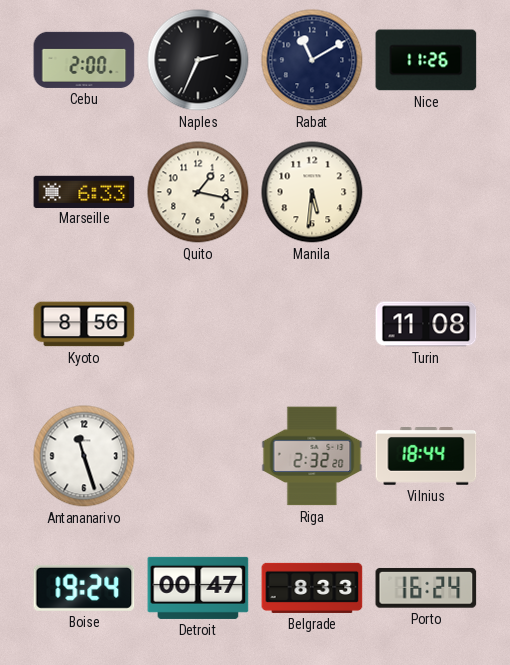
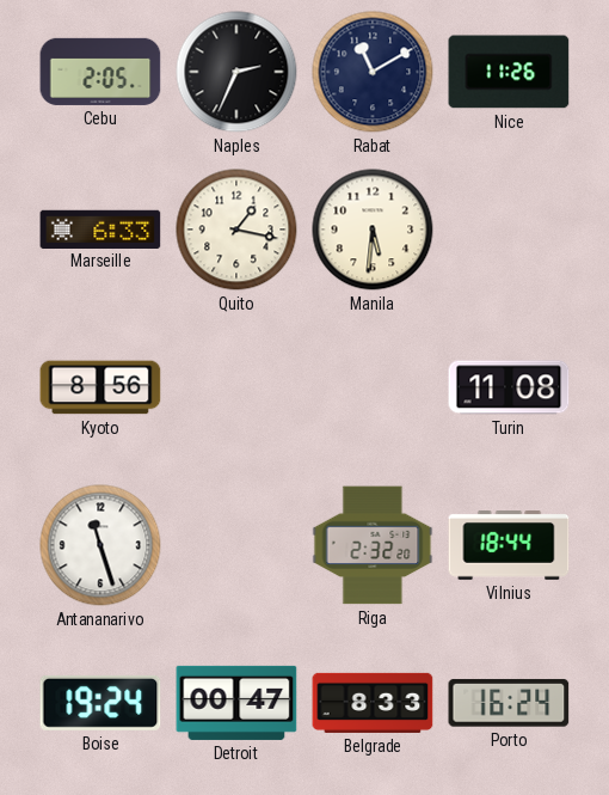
Cebu: 2:00 -> 2:05
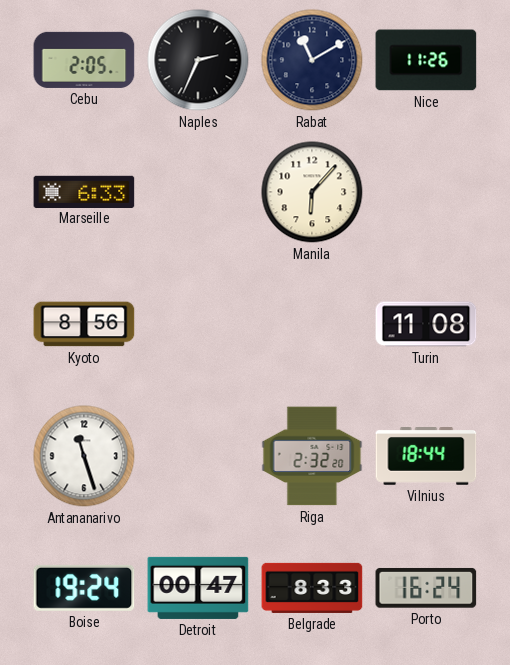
Quito: 1:17 -> none
Manila: 5:31 -> 6:07
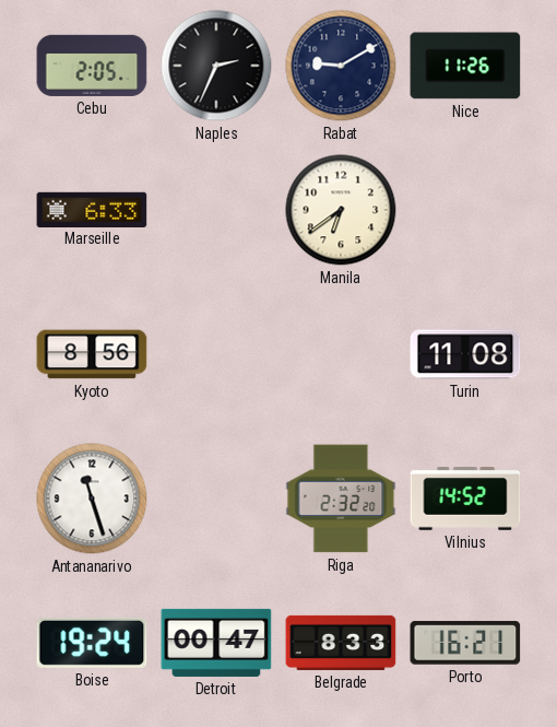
Rabat: 11:10 -> 9:10
Manila: 6:07 -> 6:39
Vilnius: 18:44 -> 14:52
Porto: 16:24 -> 16:21
